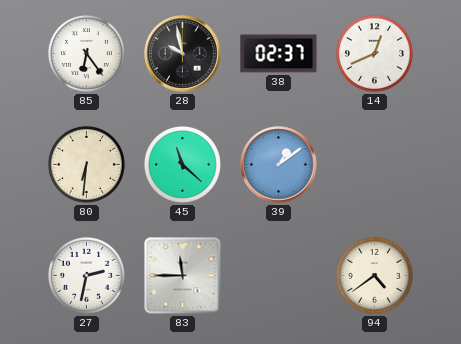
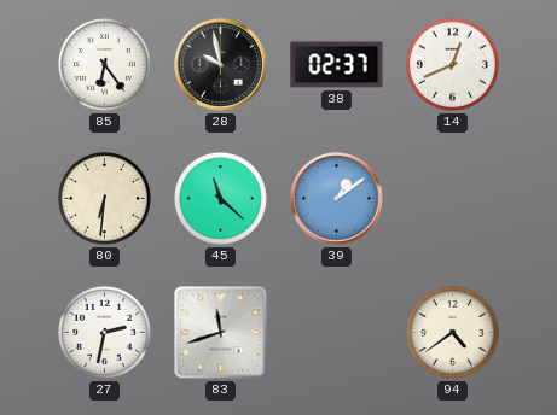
83: 11:45 -> 11:42
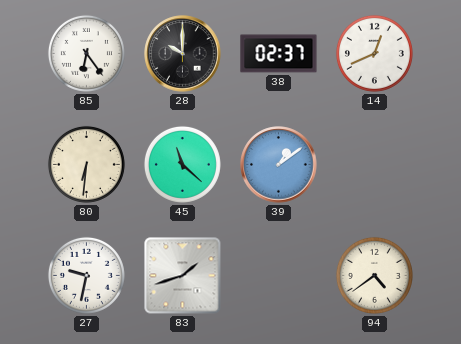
28: 9:58 -> 10:00
27: 2:32 -> 9:32
83: 11:42 -> 1:42
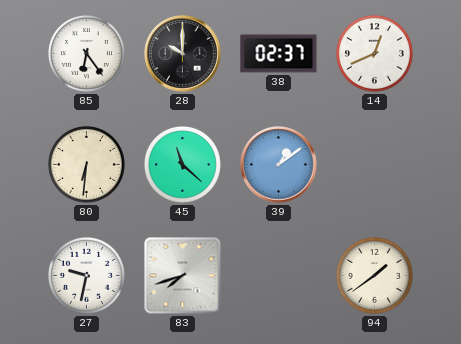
83: 1:42 -> 7:42
94: 4:39 -> 1:39
